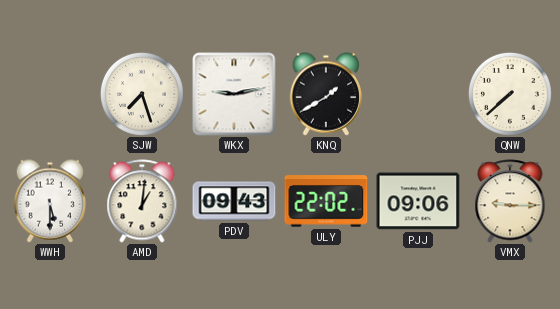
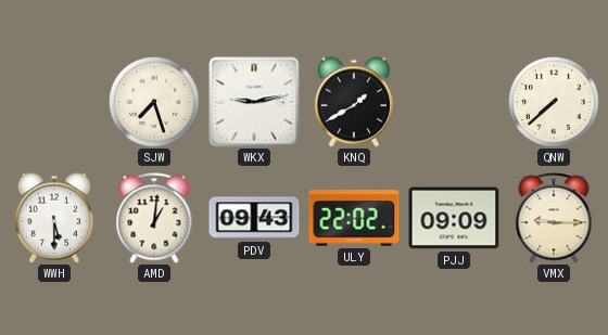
PJJ: 09:06 -> 09:09
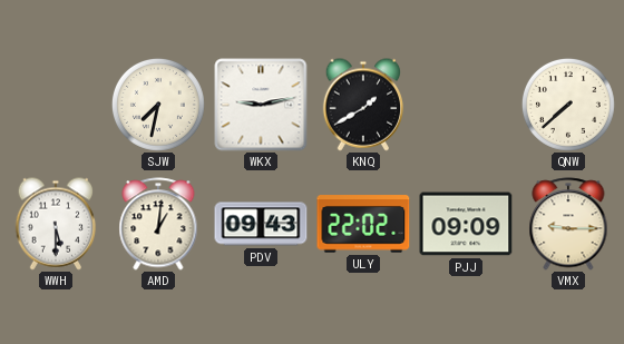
SJW: 7:27 -> 7:32
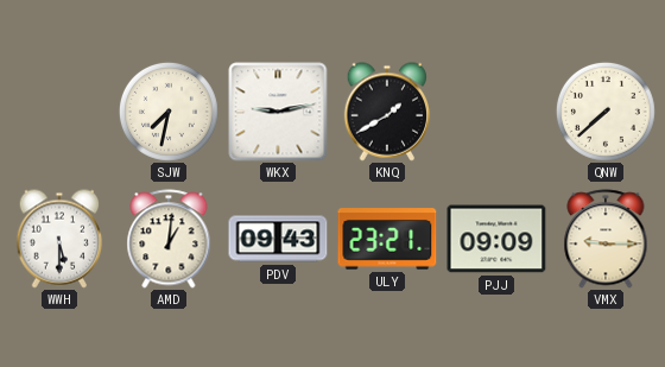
ULY: 22:02 -> 23:21
